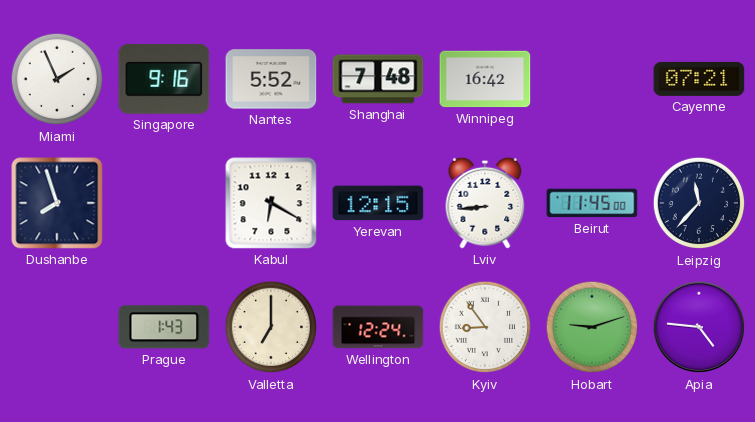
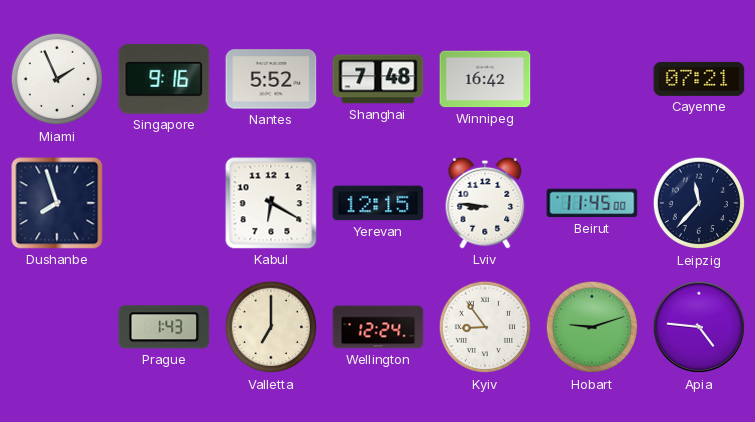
Lviv: 8:44 -> 8:46
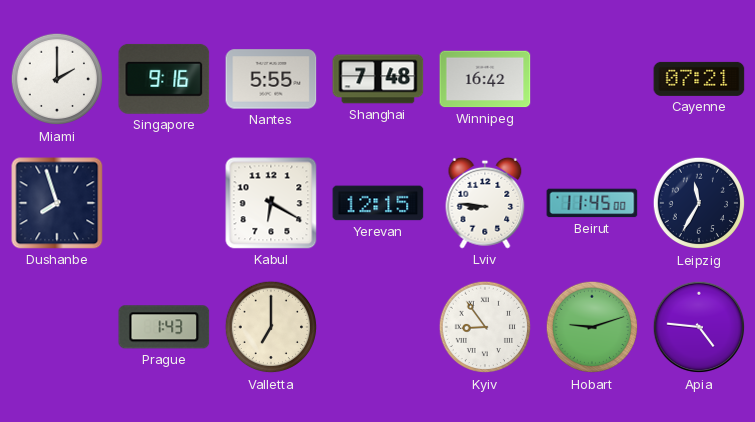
Miami: 1:56 -> 2:00
Nantes: 5:52 -> 5:55
Leipzig: 11:37 -> 11:35
Wellington: 12:24 -> none
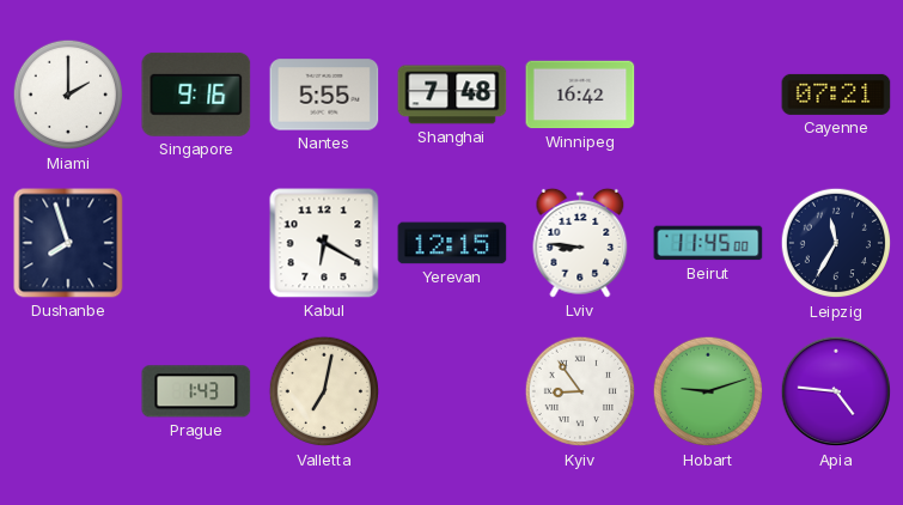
Valletta: 7:00 -> 7:02
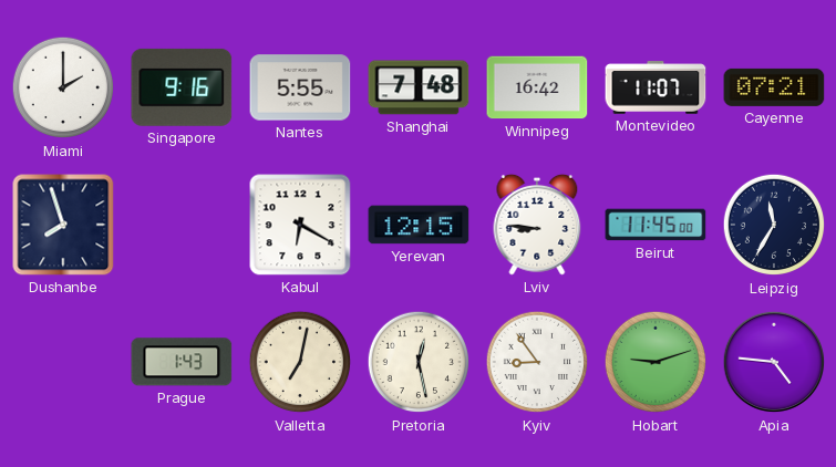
Montevideo: none -> 11:07
Pretoria: none -> 12:28
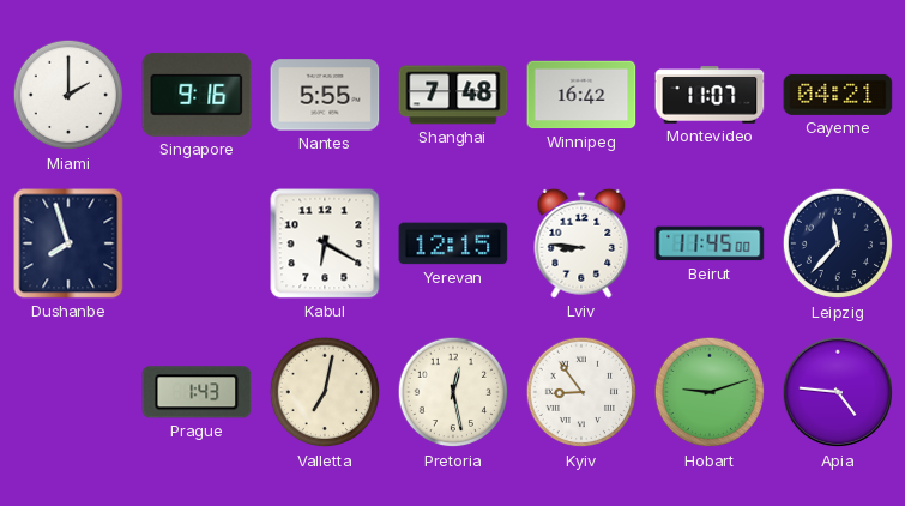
Cayenne: 07:21 -> 04:21
Leipzig: 11:35 -> 11:37
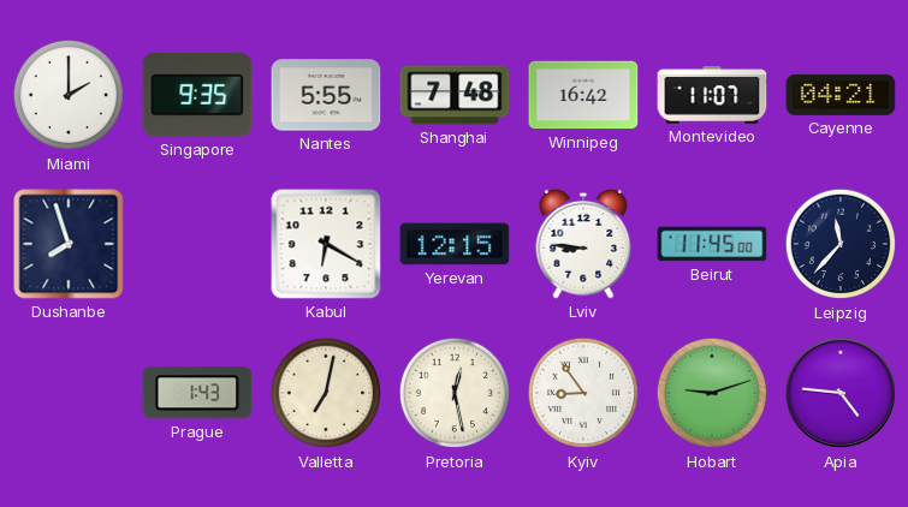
Singapore: 9:16 -> 9:35
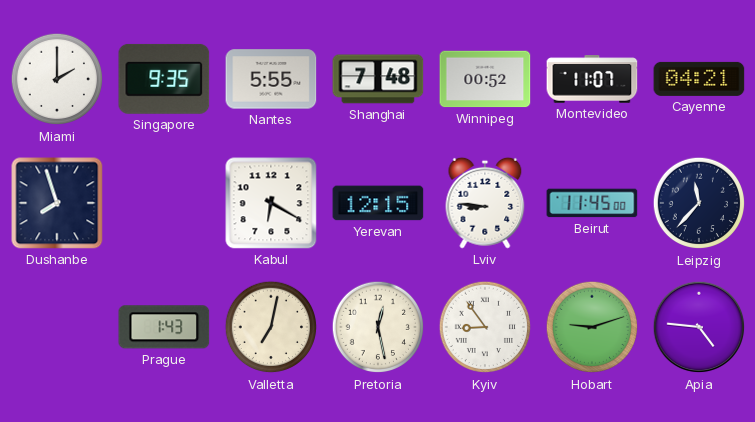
Winnipeg: 16:42 -> 00:52
